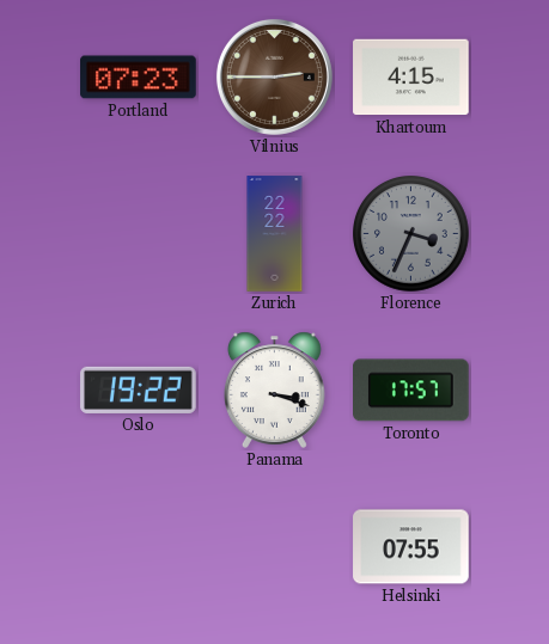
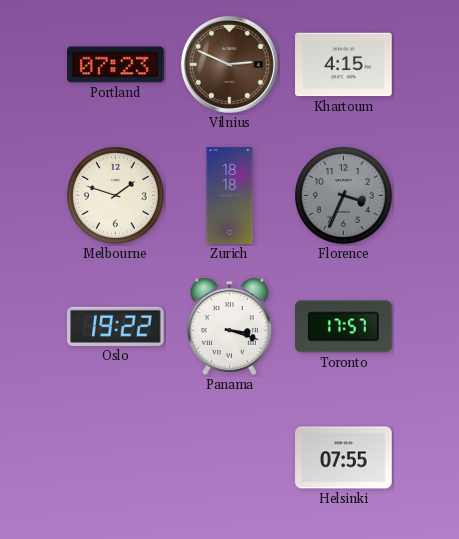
Vilnius: 2:45 -> 2:49
Melbourne: none -> 1:48
Zurich: 22:22 -> 18:18
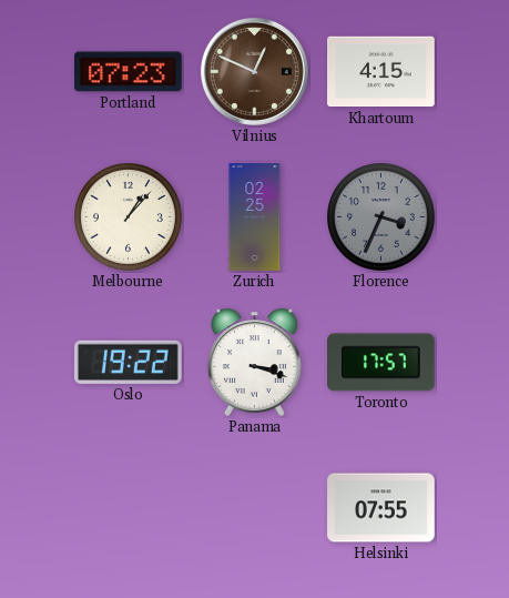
Vilnius: 2:49 -> 12:49
Melbourne: 1:48 -> 1:07
Zurich: 18:18 -> 02:25
